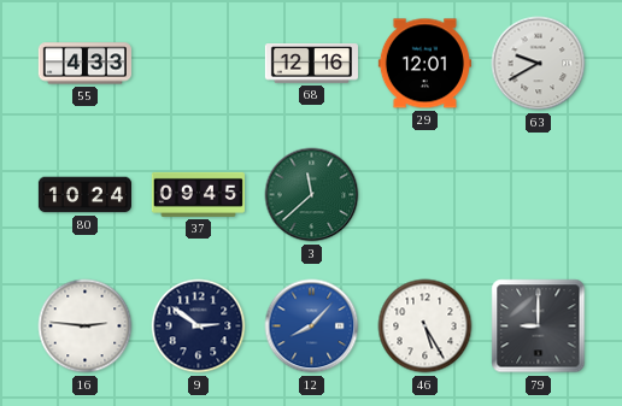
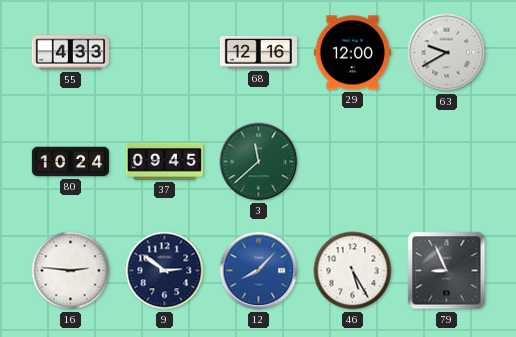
29: 12:01 -> 12:00
79: 9:00 -> 8:56
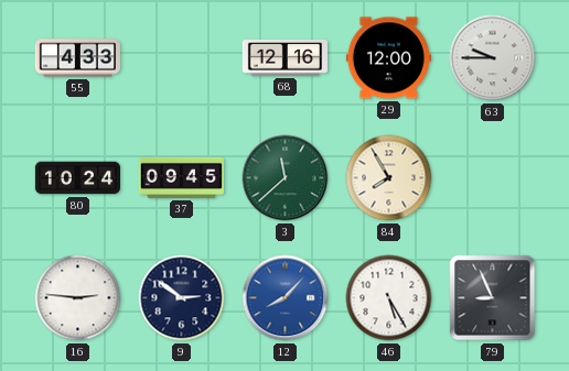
63: 9:40 -> 9:45
84: none -> 7:55
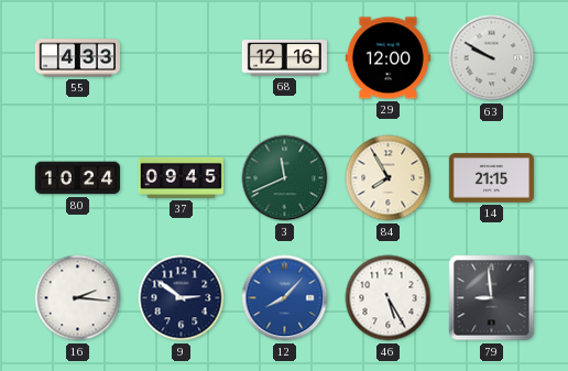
63: 9:45 -> 9:50
3: 11:38 -> 11:41
14: none -> 21:15
16: 2:46 -> 2:16
79: 8:56 -> 8:59
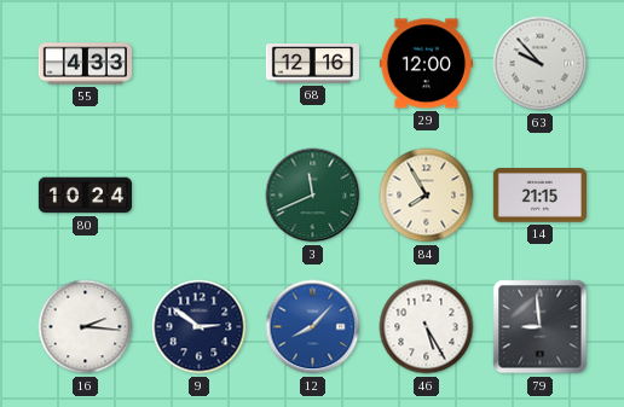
63: 9:50 -> 9:53
37: 09:45 -> none
